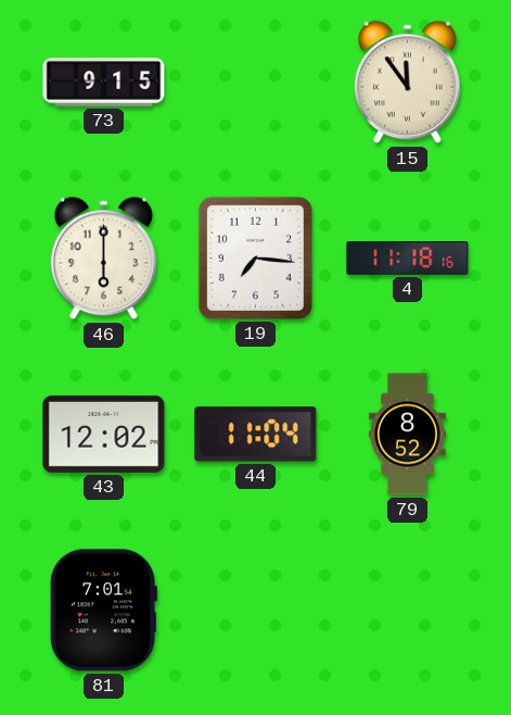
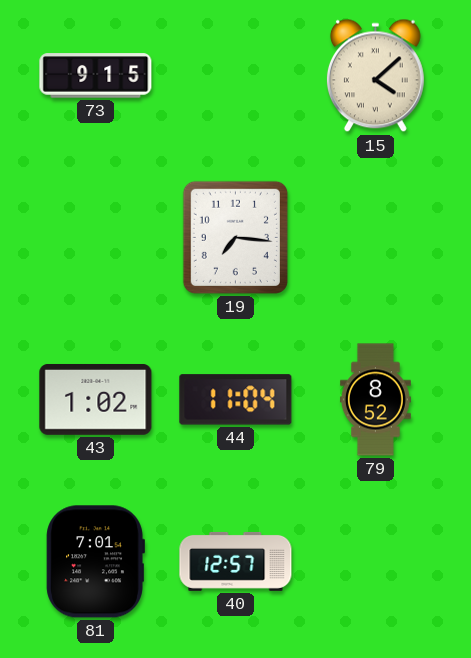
15: 11:54 -> 4:08
46: 6:00 -> none
4: 11:18 -> none
43: 12:02 -> 1:02
40: none -> 12:57
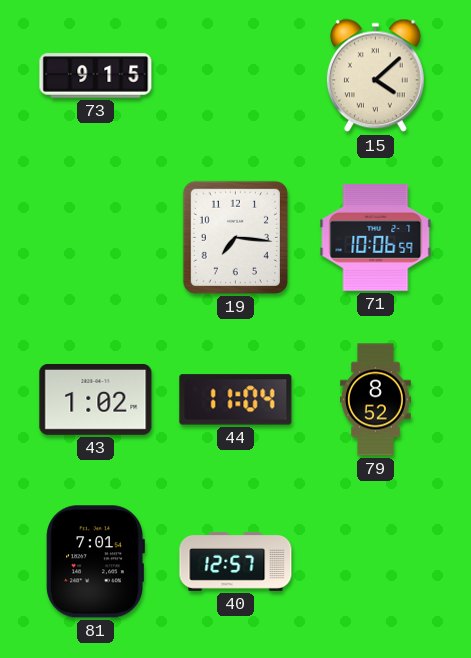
71: none -> 10:06
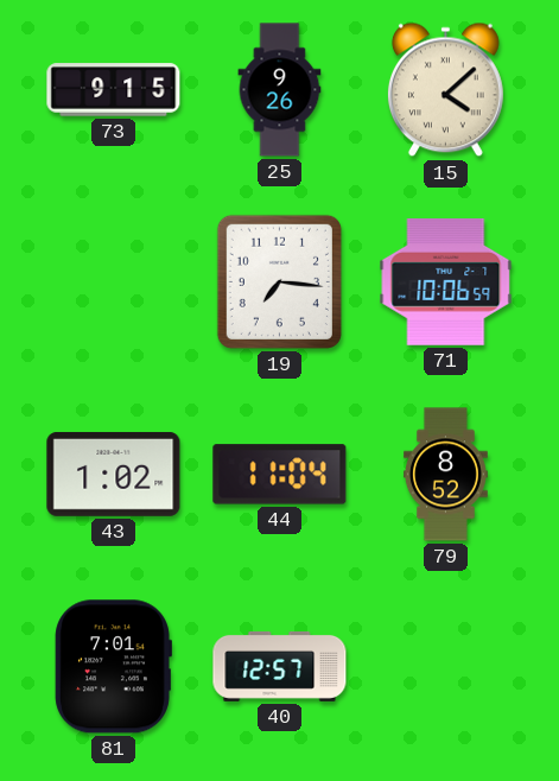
25: none -> 9:26
